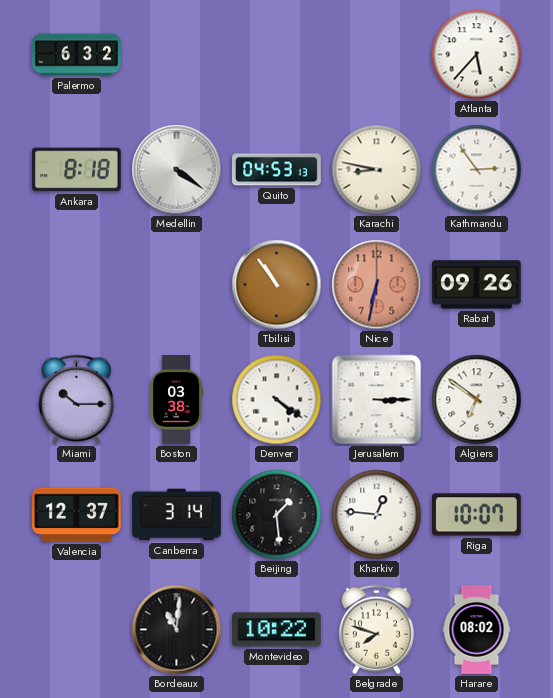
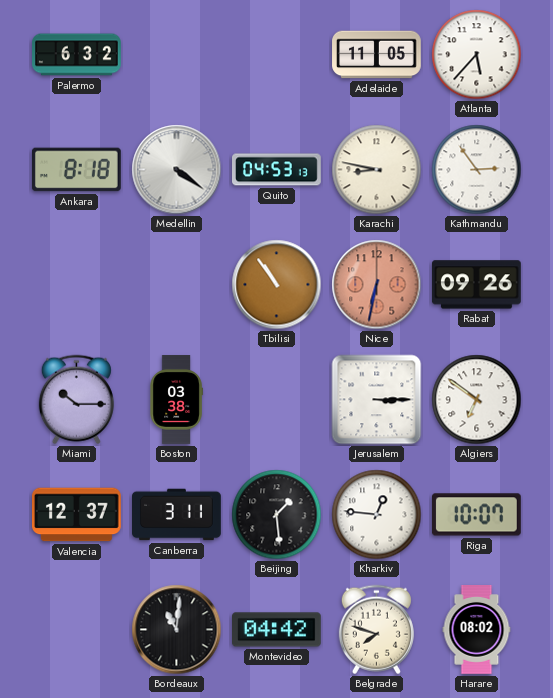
Adelaide: none -> 11:05
Denver: 4:21 -> none
Canberra: 3:14 -> 3:11
Montevideo: 10:22 -> 04:42
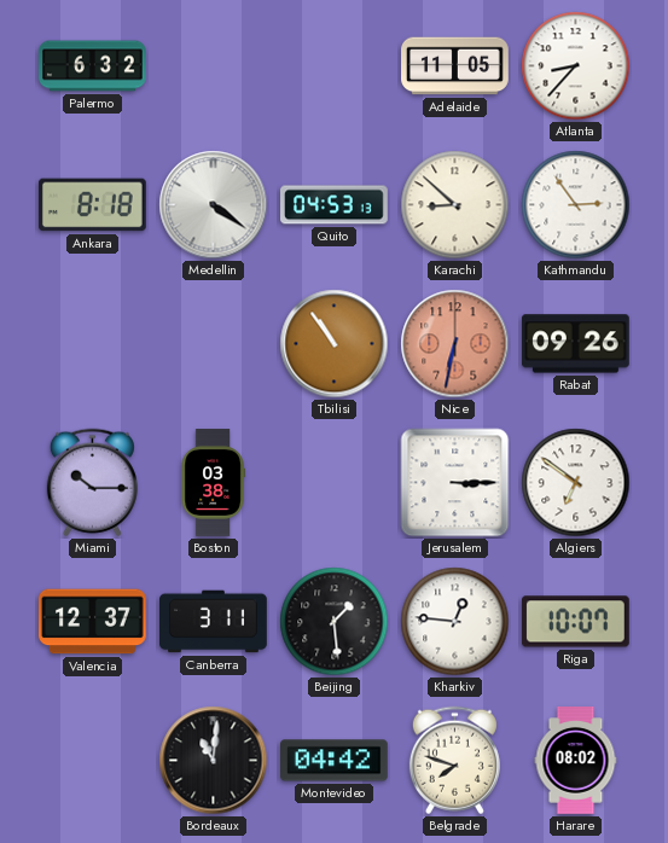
Atlanta: 5:37 -> 8:37
Karachi: 8:47 -> 8:52
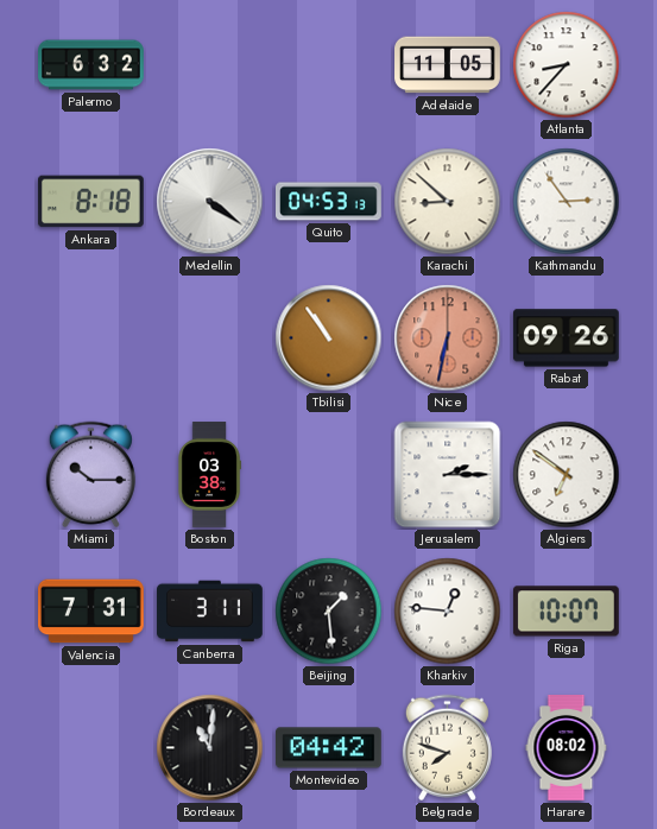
Jerusalem: 3:15 -> 2:15
Valencia: 12:37 -> 7:31
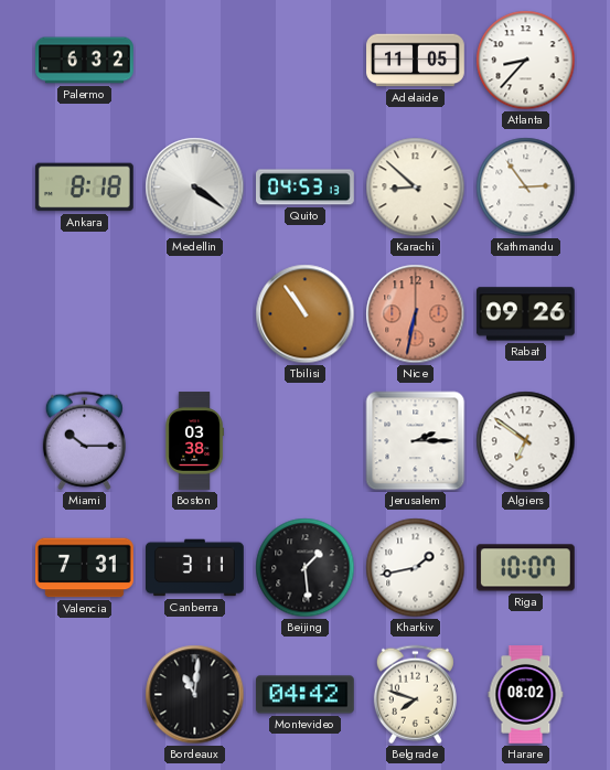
Kharkiv: 12:46 -> 1:43
